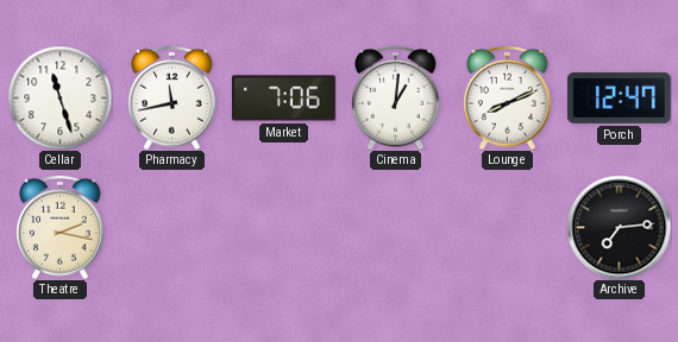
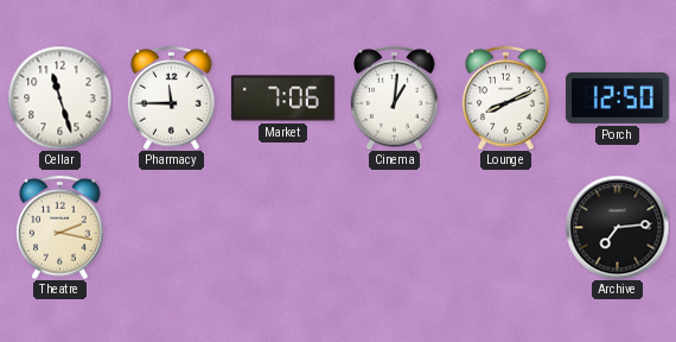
Pharmacy: 11:43 -> 11:45
Porch: 12:47 -> 12:50
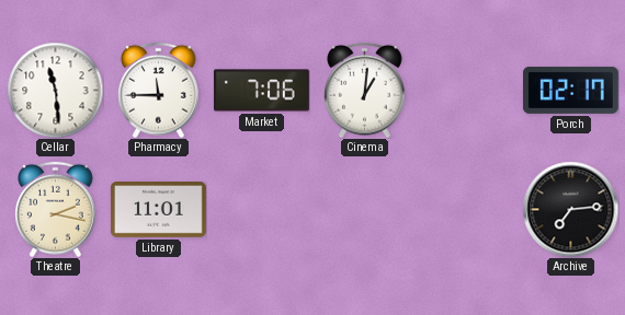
Cellar: 11:27 -> 11:29
Lounge: 8:11 -> none
Porch: 12:50 -> 02:17
Library: none -> 11:01
